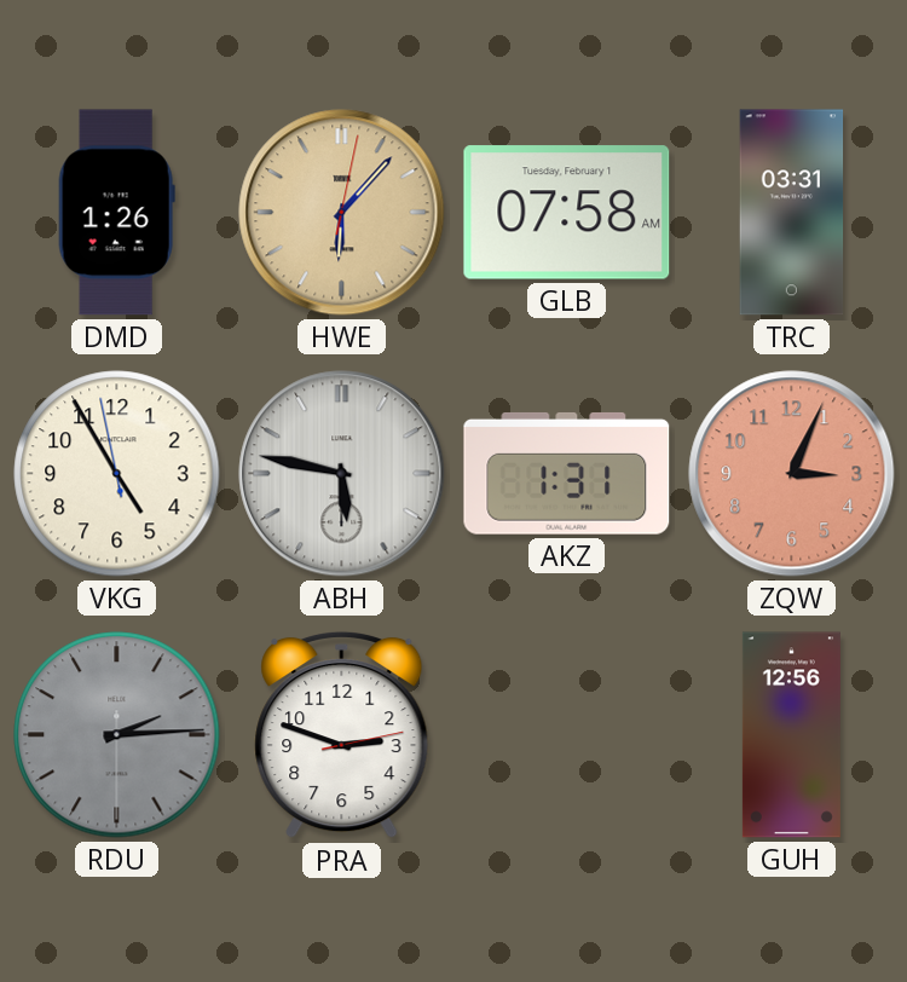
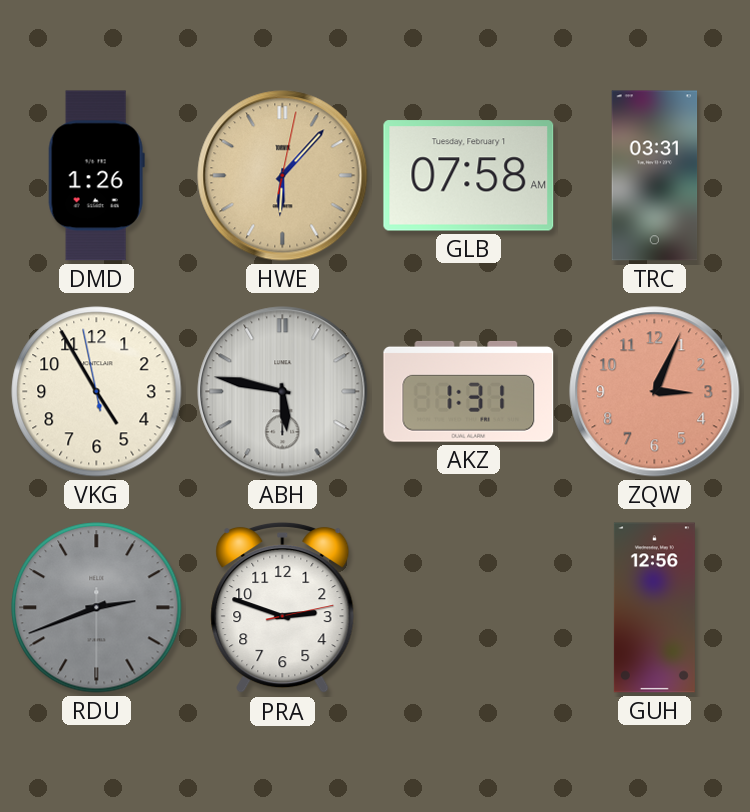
RDU: 2:14 -> 2:41
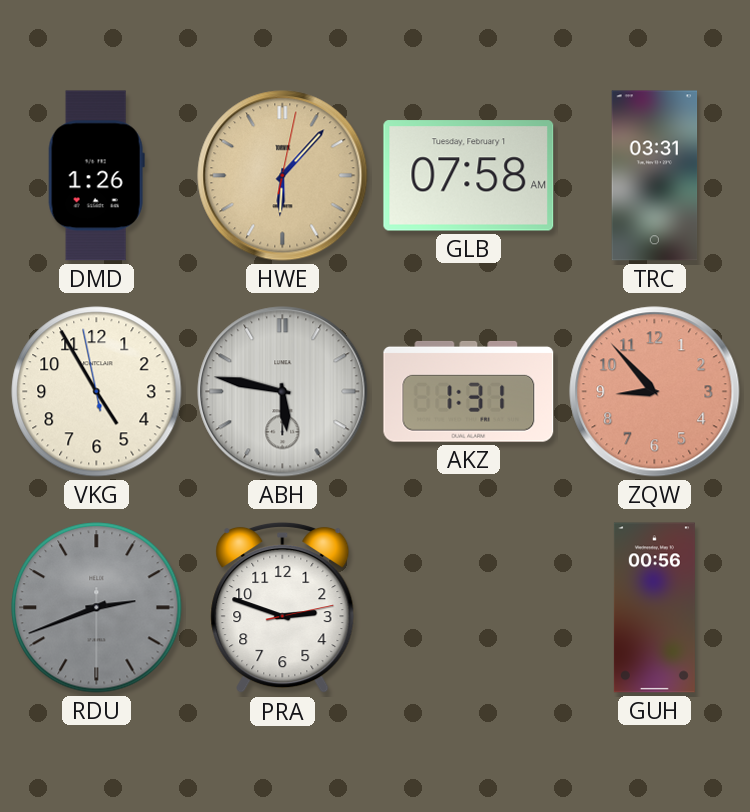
ZQW: 3:04 -> 8:53
GUH: 12:56 -> 00:56
